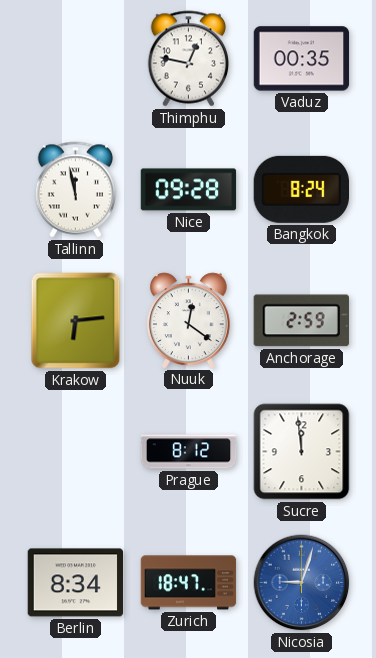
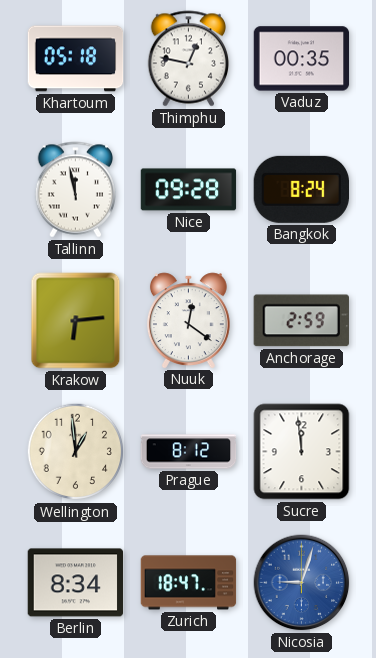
Khartoum: none -> 05:18
Wellington: none -> 12:59
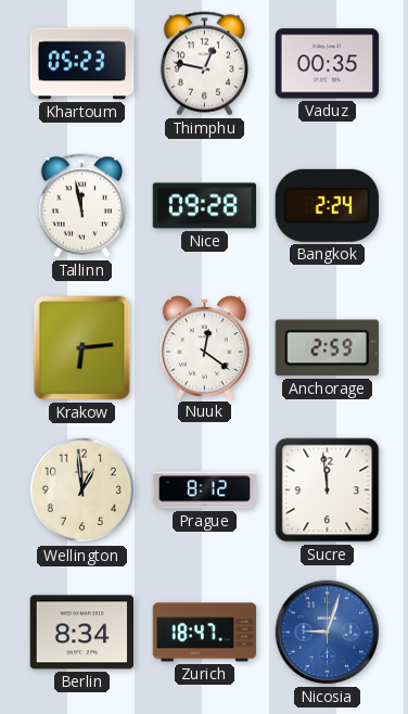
Khartoum: 05:18 -> 05:23
Bangkok: 8:24 -> 2:24
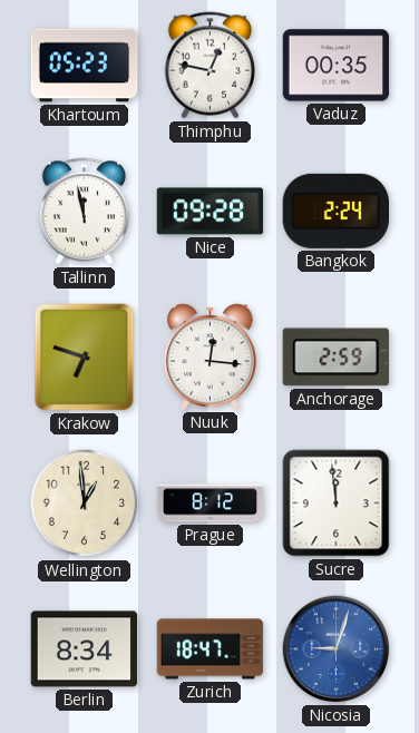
Krakow: 6:14 -> 6:48
Nuuk: 12:21 -> 12:16
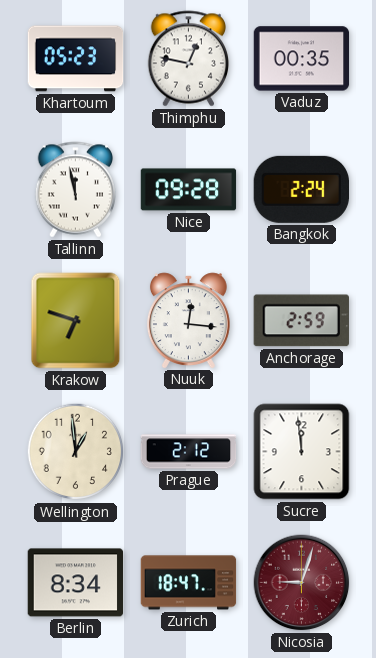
Prague: 8:12 -> 2:12
Nicosia dial: blue -> burgundy
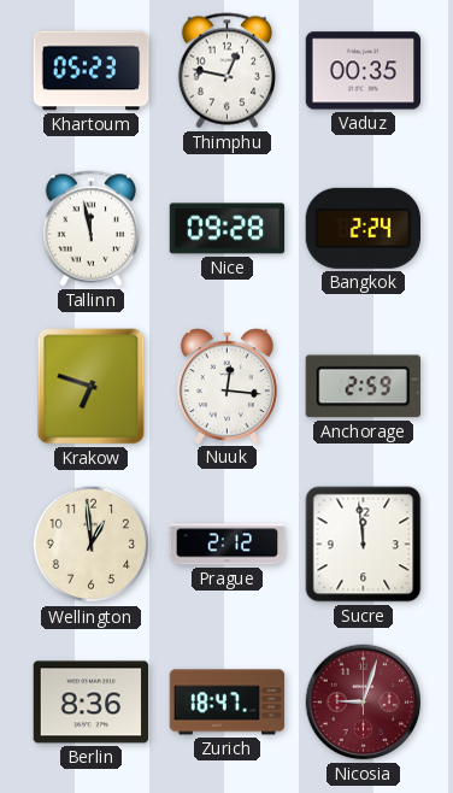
Berlin: 8:34 -> 8:36
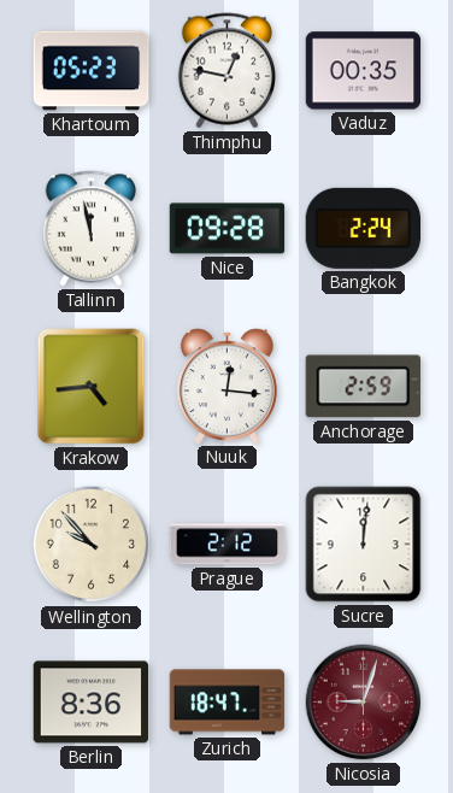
Krakow: 6:48 -> 4:44
Wellington: 12:59 -> 9:53
Sucre: 11:59 -> 12:01
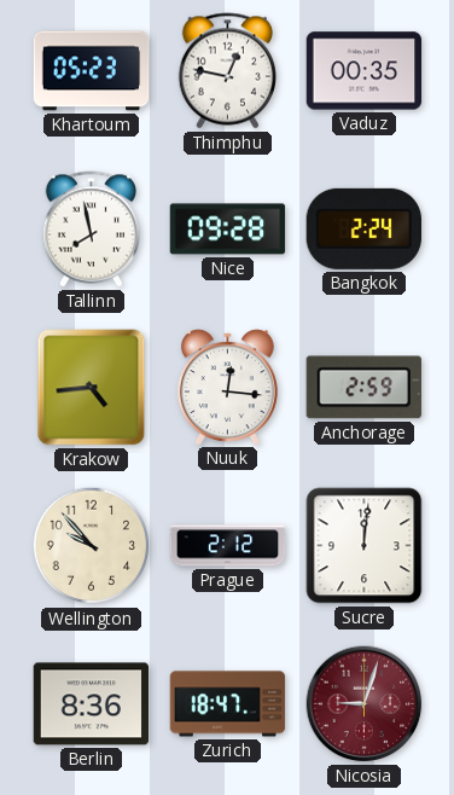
Tallinn: 11:58 -> 7:58
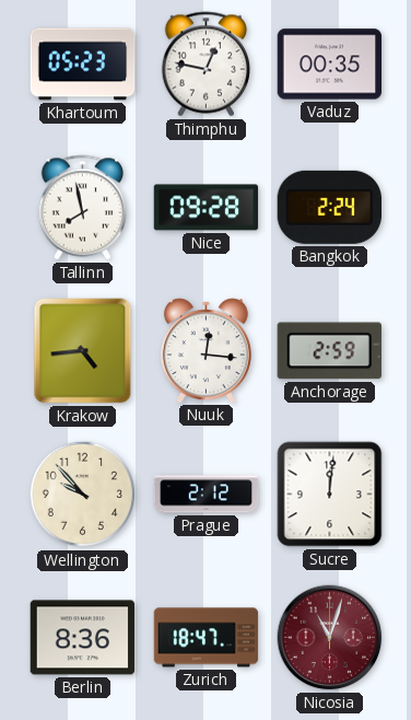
Nicosia: 9:03 -> 11:03
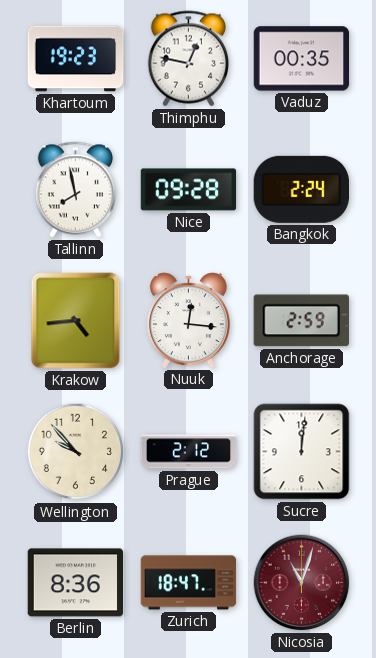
Khartoum: 05:23 -> 19:23
